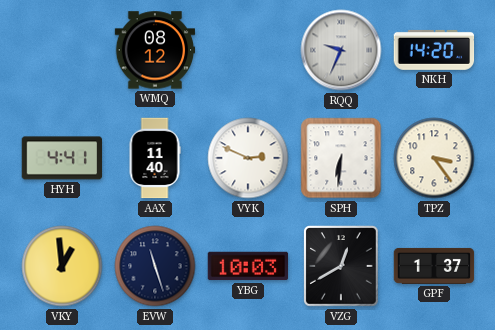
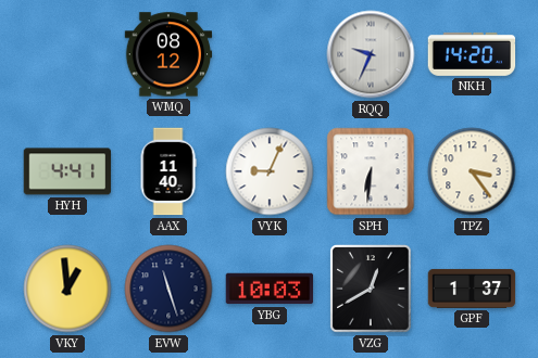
VYK: 2:49 -> 9:04
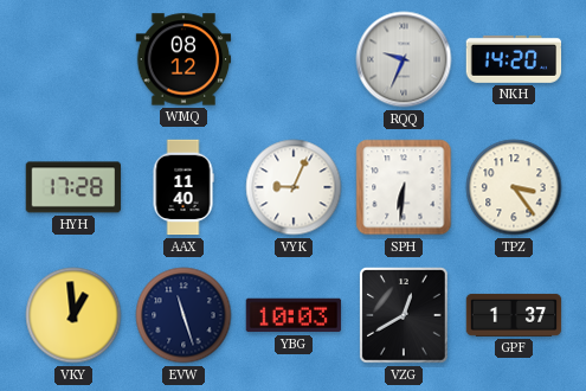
HYH: 4:41 -> 17:28
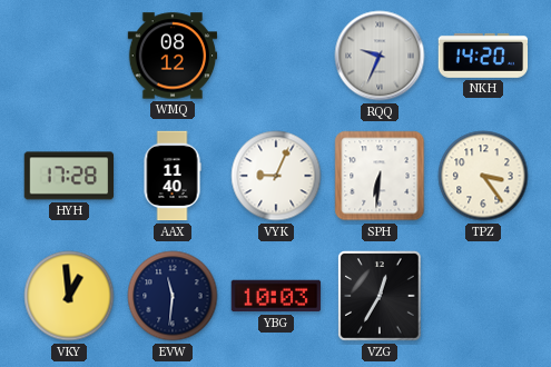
EVW: 11:27 -> 11:31
VZG: 12:40 -> 12:35
GPF: 1:37 -> none
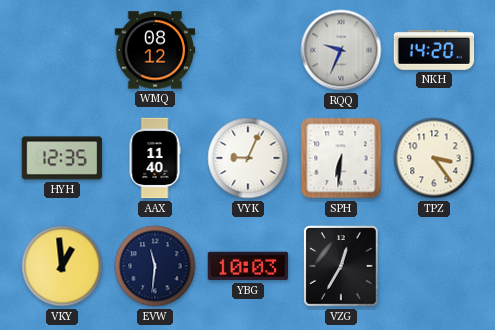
HYH: 17:28 -> 12:35
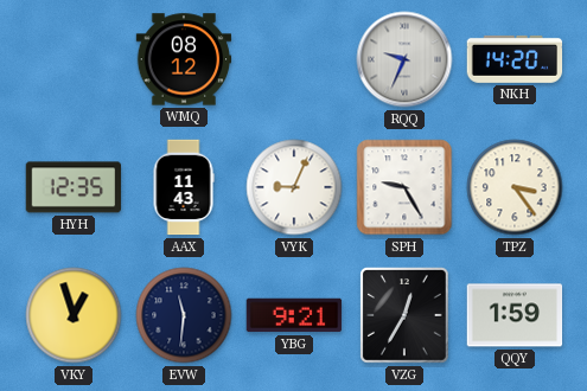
AAX: 11:40 -> 11:43
SPH: 6:31 -> 9:25
VKY: 12:59 -> 12:57
YBG: 10:03 -> 9:21
QQY: none -> 1:59
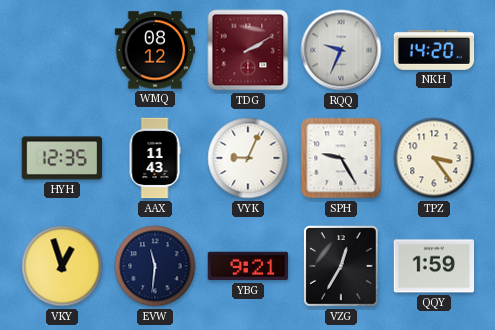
TDG: none -> 2:10
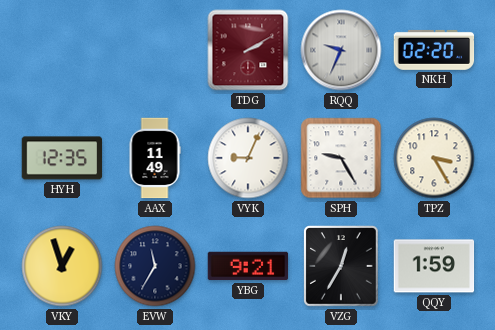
WMQ: 08:12 -> none
NKH: 14:20 -> 02:20
AAX: 11:43 -> 11:49
TPZ: 3:24 -> 3:25
EVW: 11:31 -> 11:35
